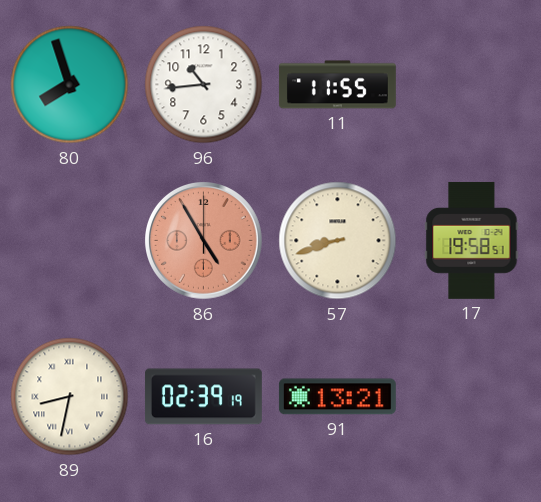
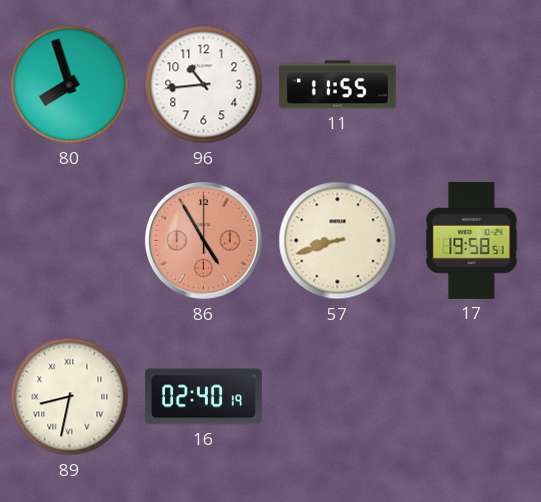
16: 02:39 -> 02:40
91: 13:21 -> none
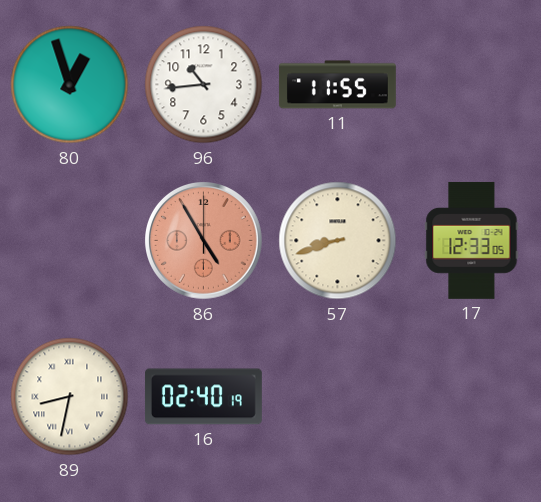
80: 7:57 -> 12:57
17: 19:58 -> 12:33
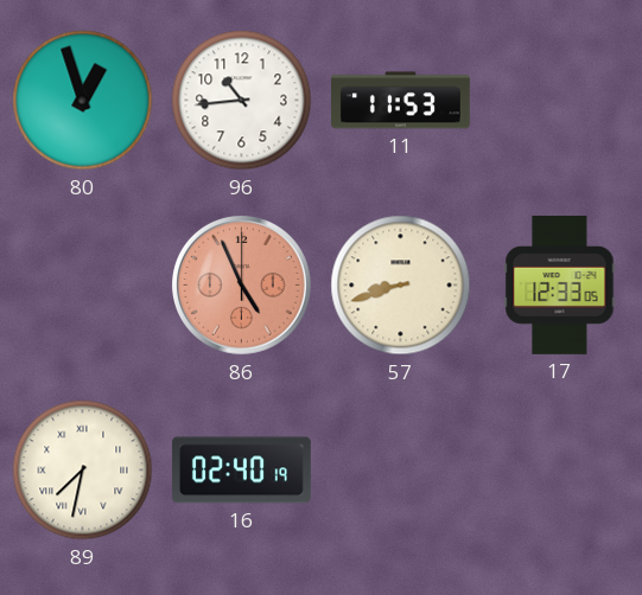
11: 11:55 -> 11:53
86: 4:55 -> 4:56
89: 8:32 -> 7:32
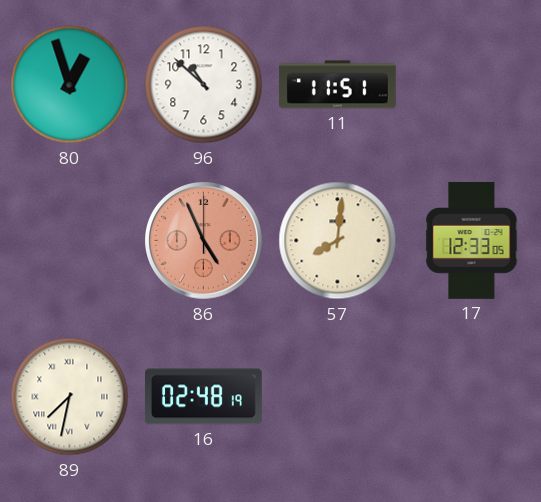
96: 10:44 -> 10:52
11: 11:53 -> 11:51
57: 8:42 -> 8:01
16: 02:40 -> 02:48
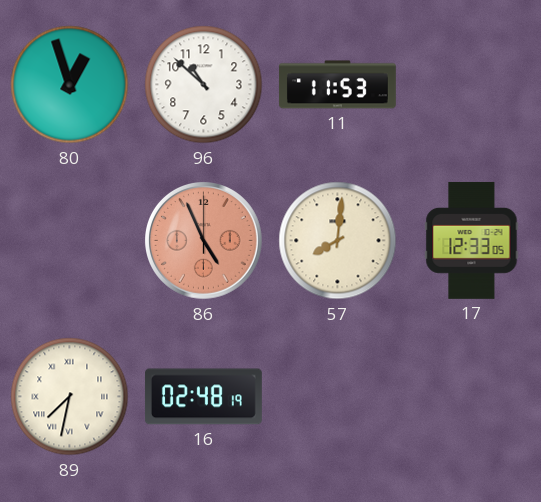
11: 11:51 -> 11:53
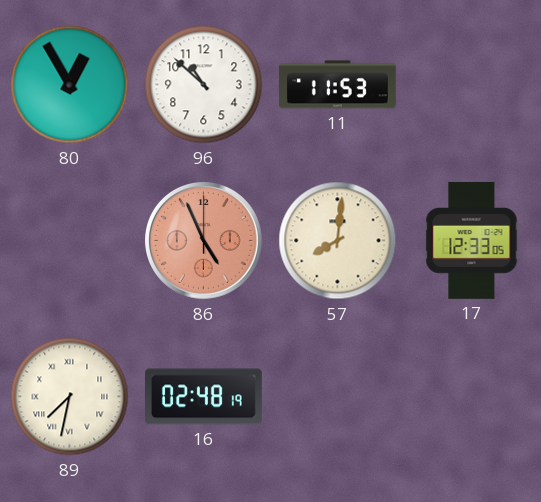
80: 12:57 -> 12:55
